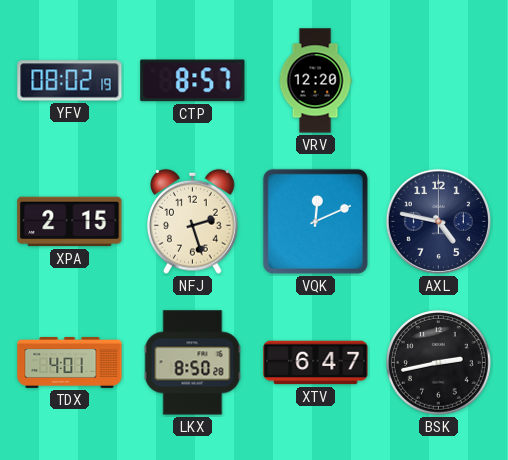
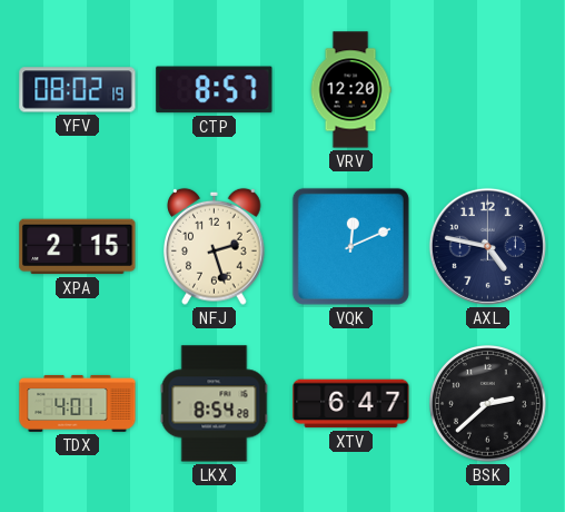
LKX: 8:50 -> 8:54
BSK: 2:43 -> 2:38
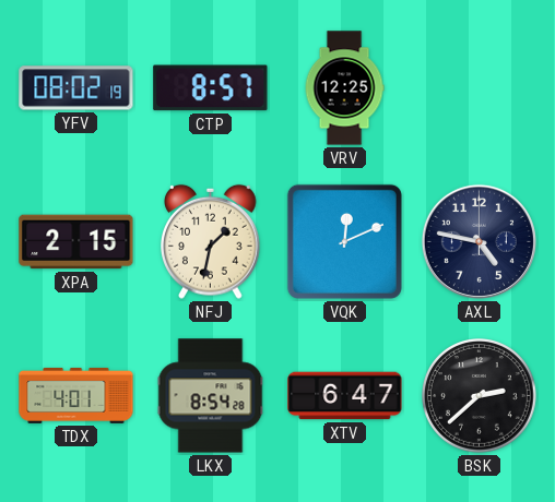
VRV: 12:20 -> 12:25
NFJ: 2:27 -> 1:32
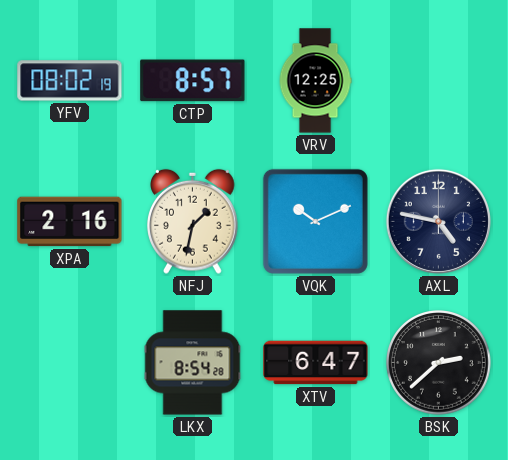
XPA: 2:15 -> 2:16
VQK: 12:11 -> 10:11
TDX: 4:01 -> none
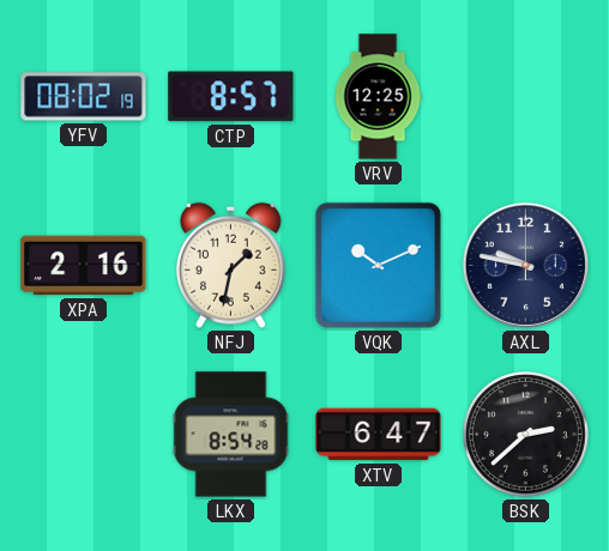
AXL: 4:47 -> 9:47
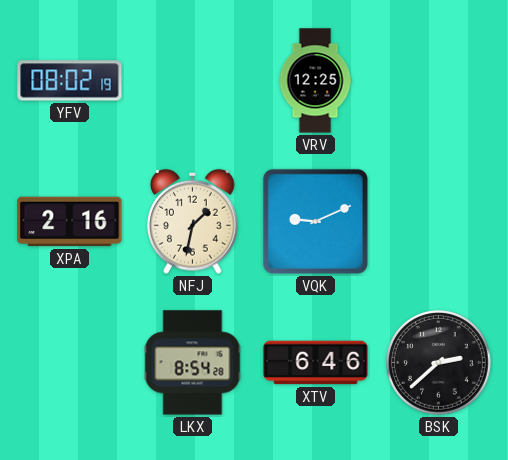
CTP: 8:57 -> none
VQK: 10:11 -> 9:11
AXL: 9:47 -> none
XTV: 6:47 -> 6:46
